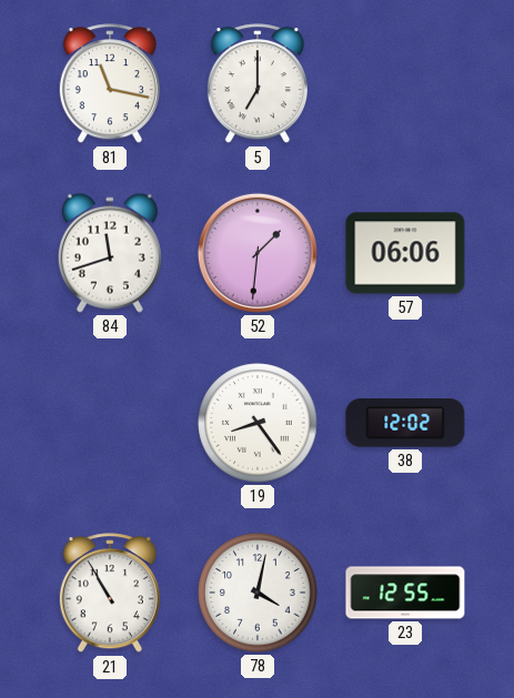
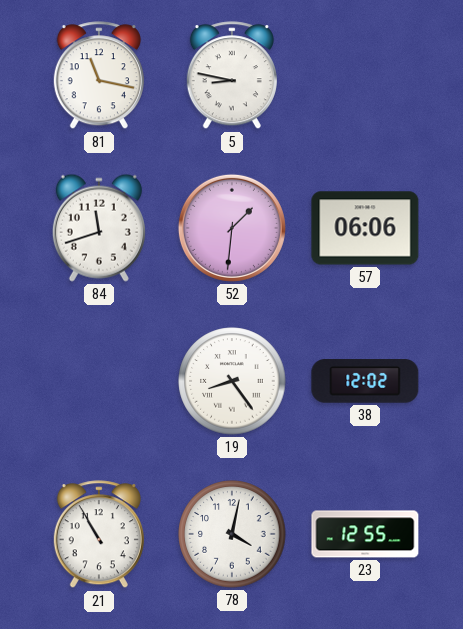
5: 7:00 -> 8:47
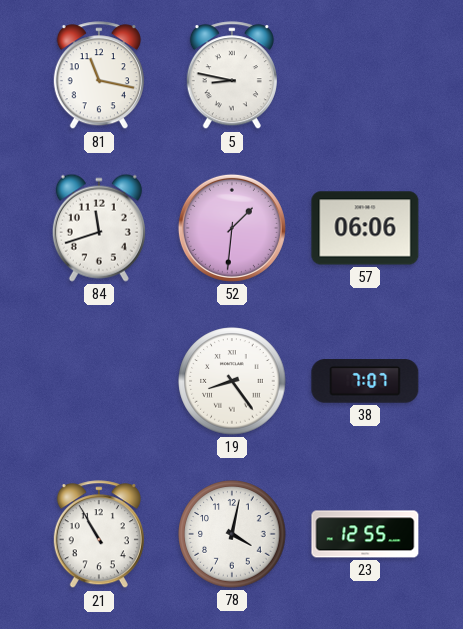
38: 12:02 -> 7:07
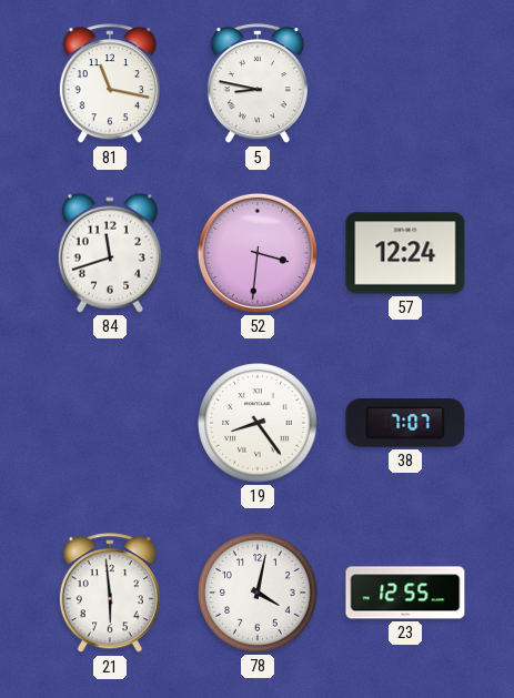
52: 1:31 -> 3:31
57: 06:06 -> 12:24
21: 10:55 -> 5:59
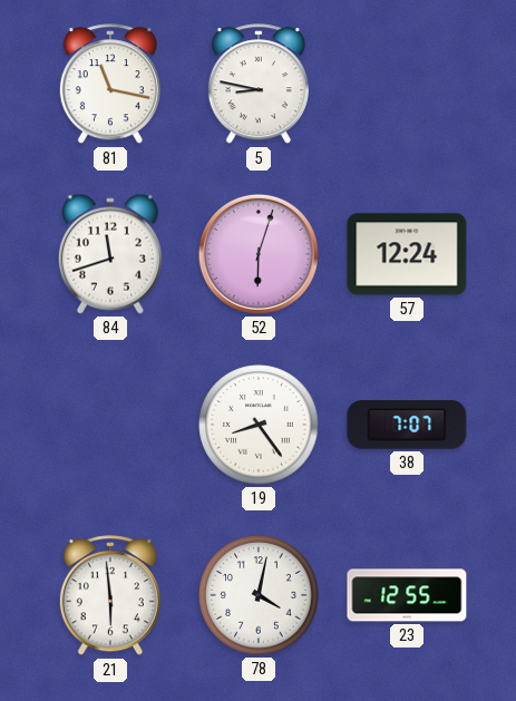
52: 3:31 -> 6:03
